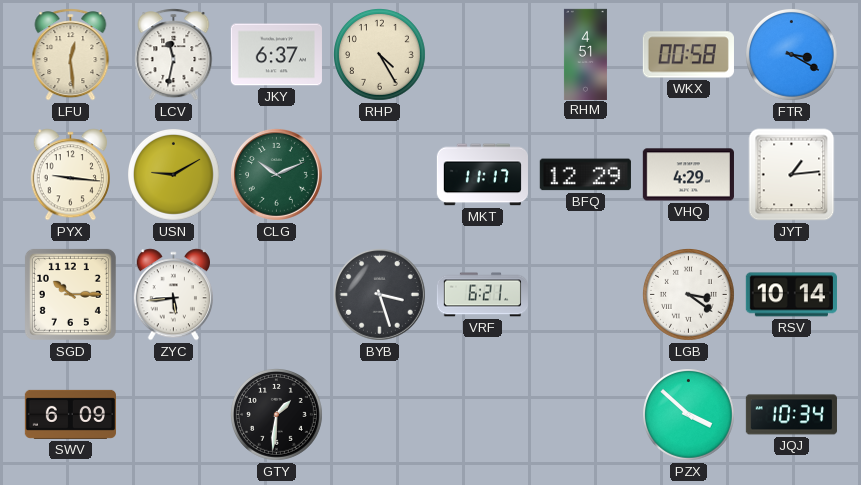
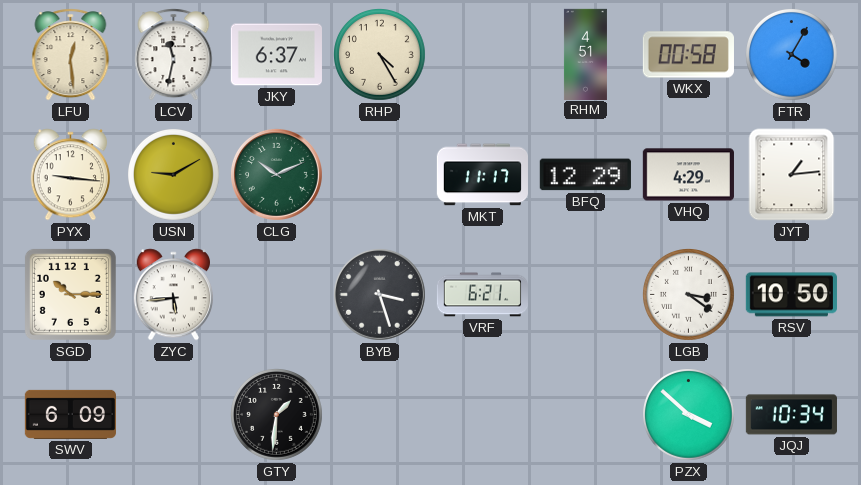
FTR: 3:20 -> 4:05
RSV: 10:14 -> 10:50
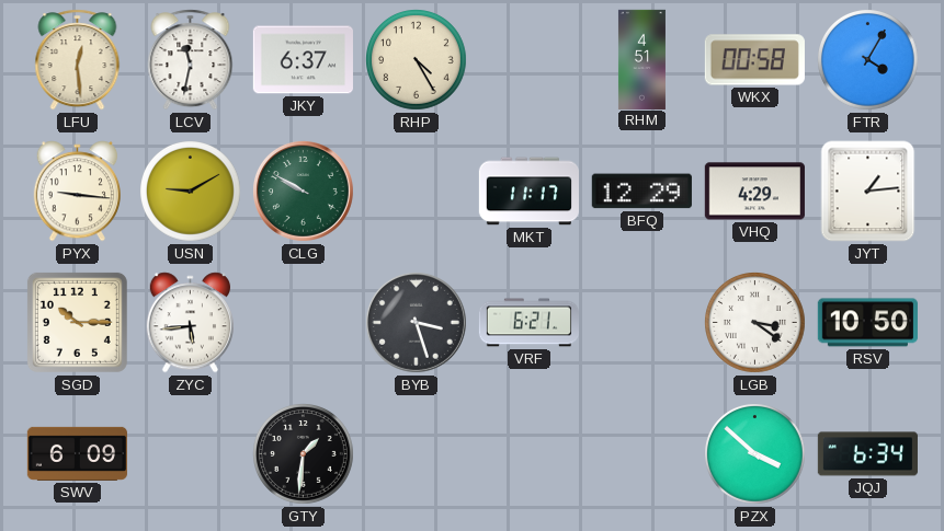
CLG: 10:11 -> 9:50
JQJ: 10:34 -> 6:34
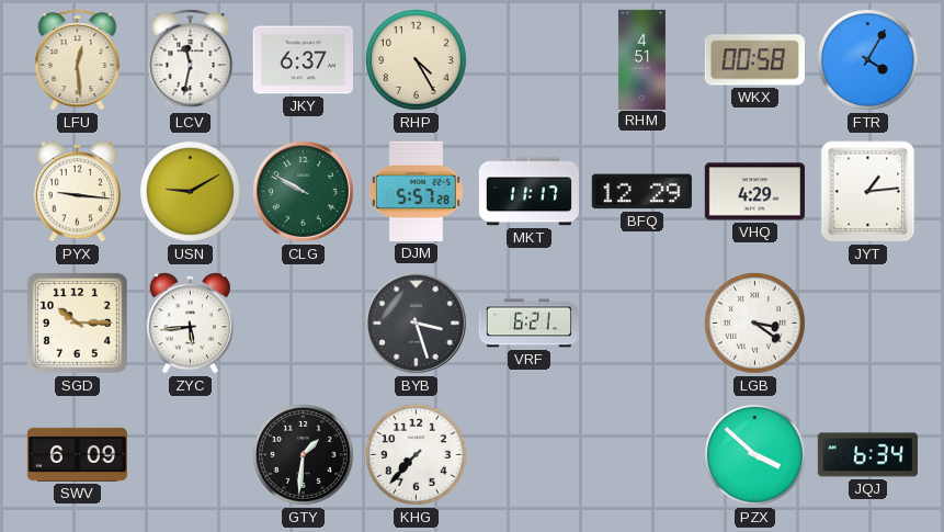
DJM: none -> 5:57
RSV: 10:50 -> none
KHG: none -> 7:37
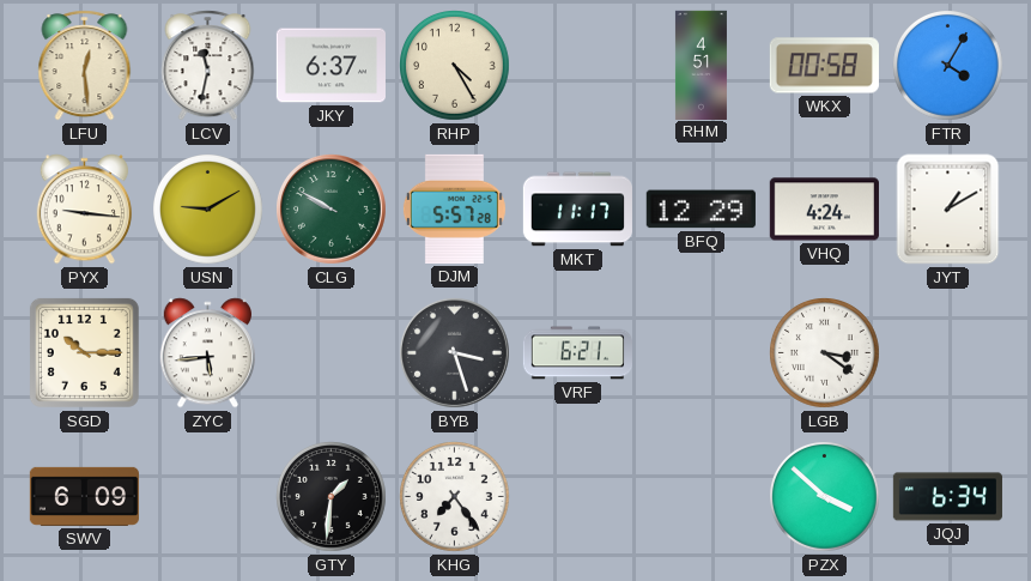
VHQ: 4:29 -> 4:24
JYT: 1:14 -> 1:10
KHG: 7:37 -> 7:24
